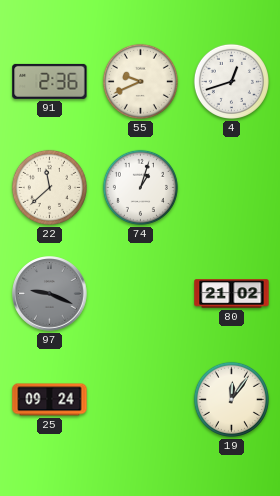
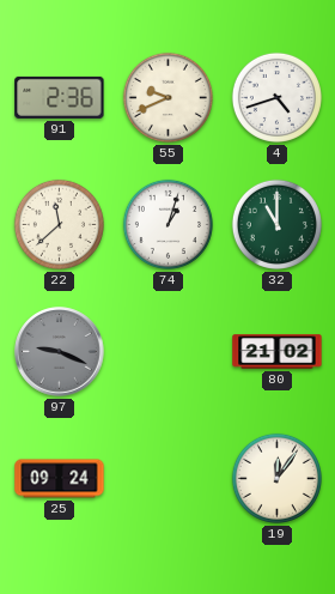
4: 12:42 -> 4:42
32: none -> 11:00
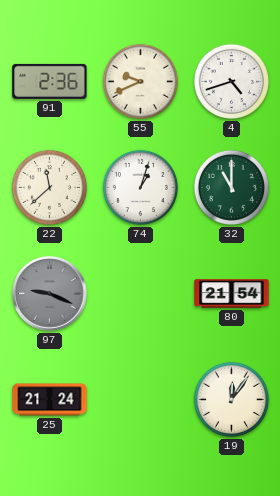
80: 21:02 -> 21:54
25: 09:24 -> 21:24
